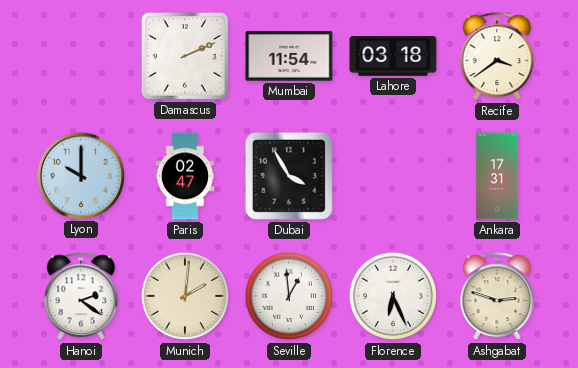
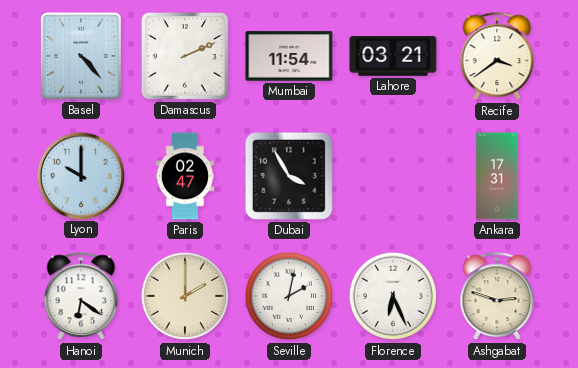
Basel: none -> 4:23
Lahore: 03:18 -> 03:21
Hanoi: 2:21 -> 6:21
Munich: 2:01 -> 2:00
Seville: 12:59 -> 2:02
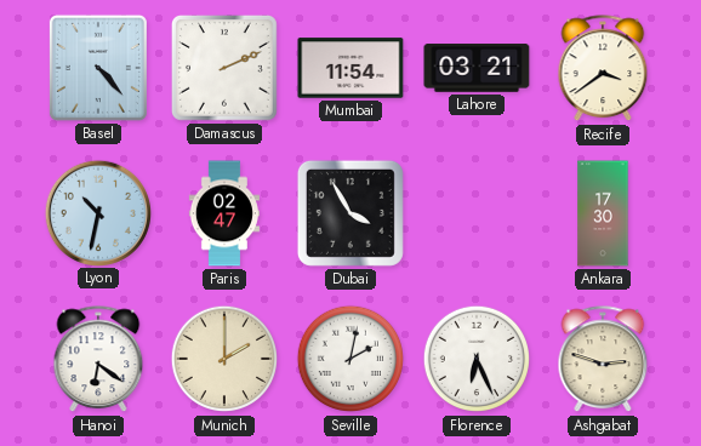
Lyon: 10:00 -> 10:32
Ankara: 17:31 -> 17:30
